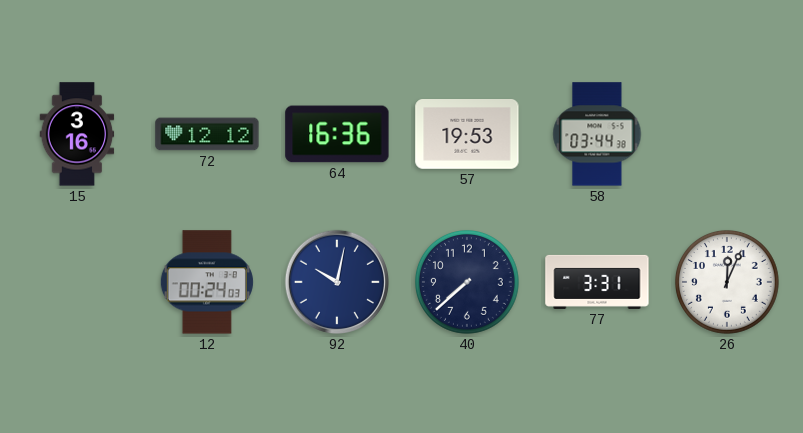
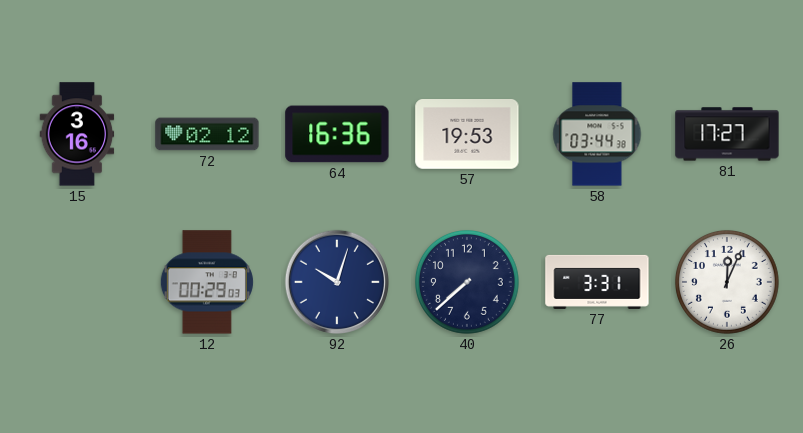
72: 12:12 -> 02:12
81: none -> 17:27
12: 00:24 -> 00:29
92: 10:02 -> 10:03
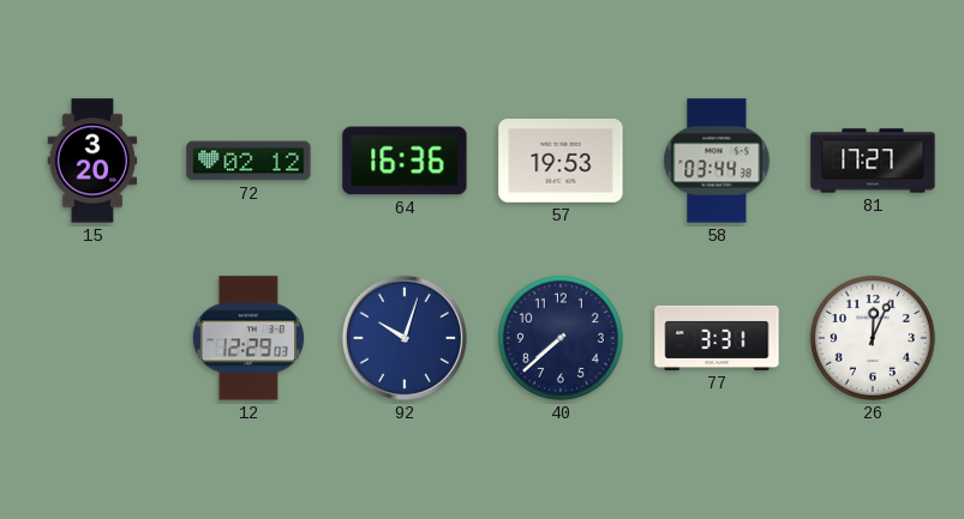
15: 3:16 -> 3:20
12: 00:29 -> 12:29
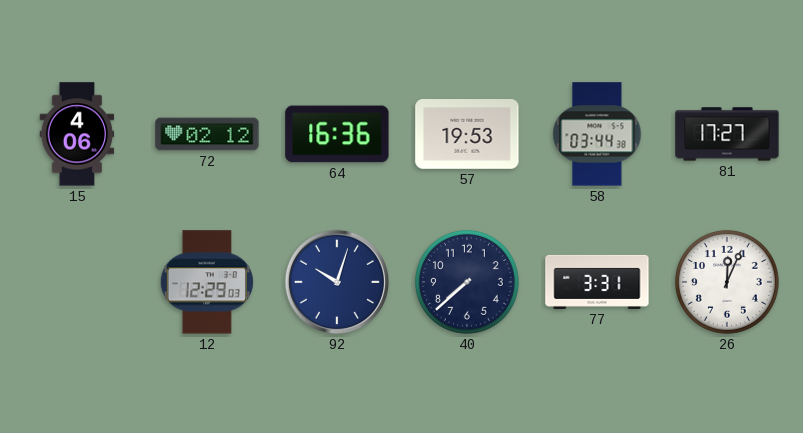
15: 3:20 -> 4:06
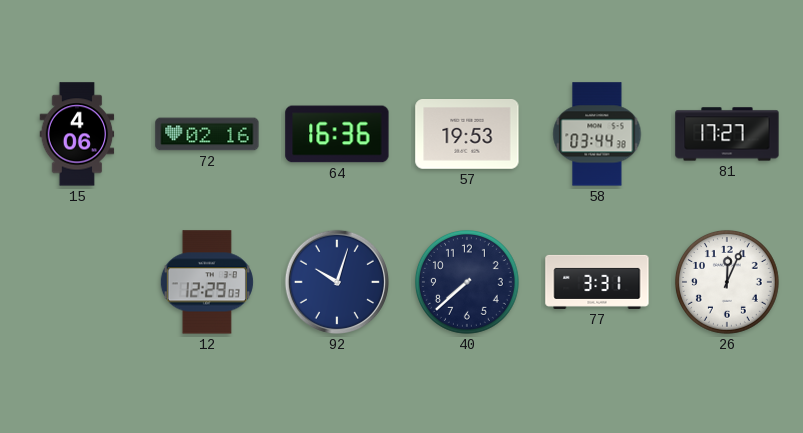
72: 02:12 -> 02:16
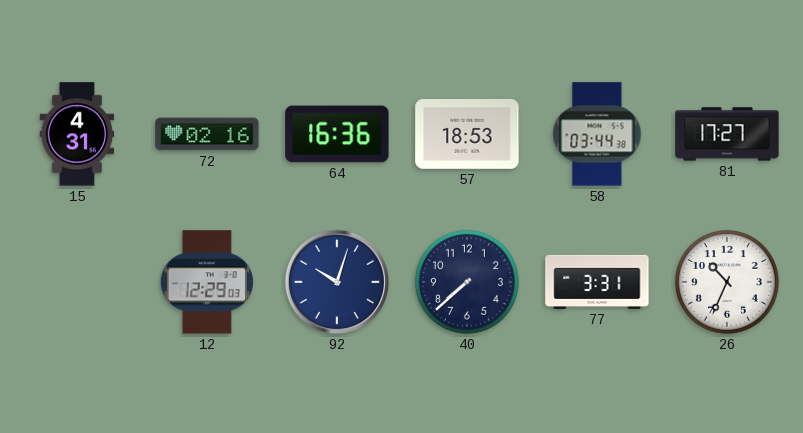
15: 4:06 -> 4:31
57: 19:53 -> 18:53
26: 12:04 -> 10:34
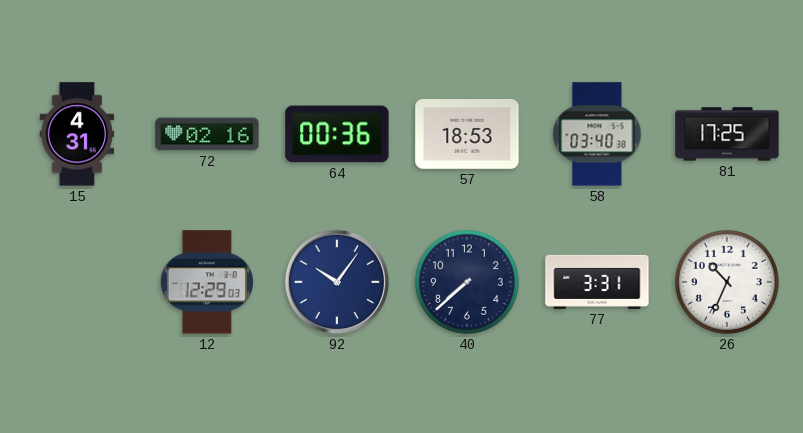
64: 16:36 -> 00:36
58: 03:44 -> 03:40
81: 17:27 -> 17:25
92: 10:03 -> 10:06
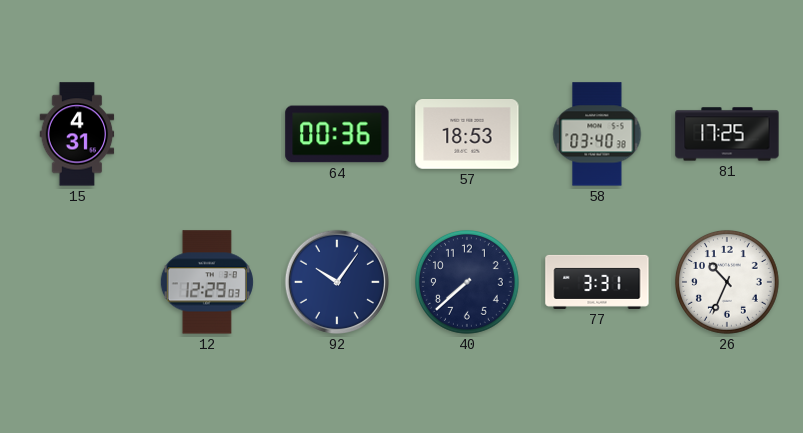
72: 02:16 -> none
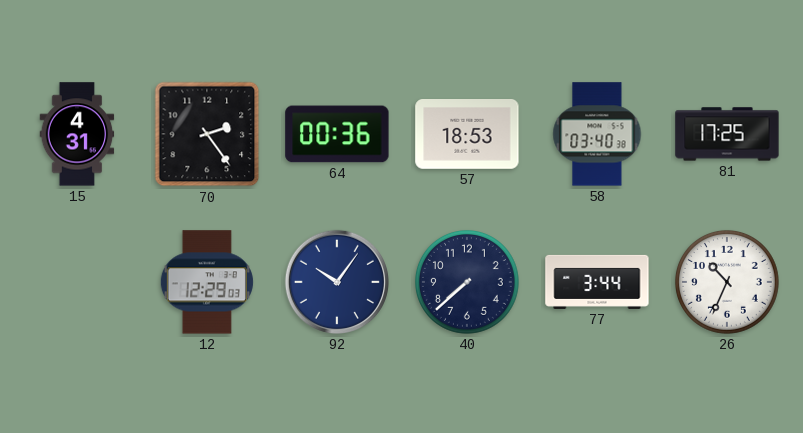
70: none -> 2:24
77: 3:31 -> 3:44
